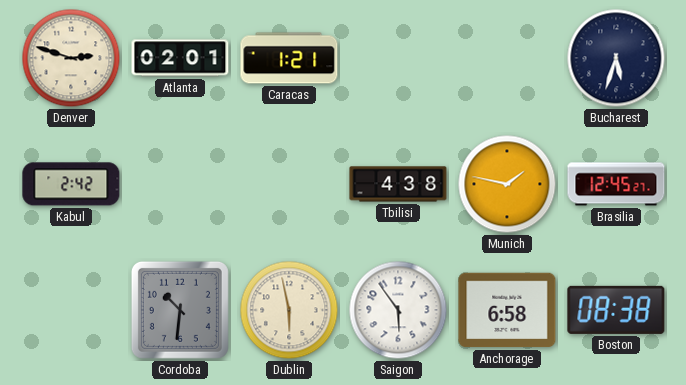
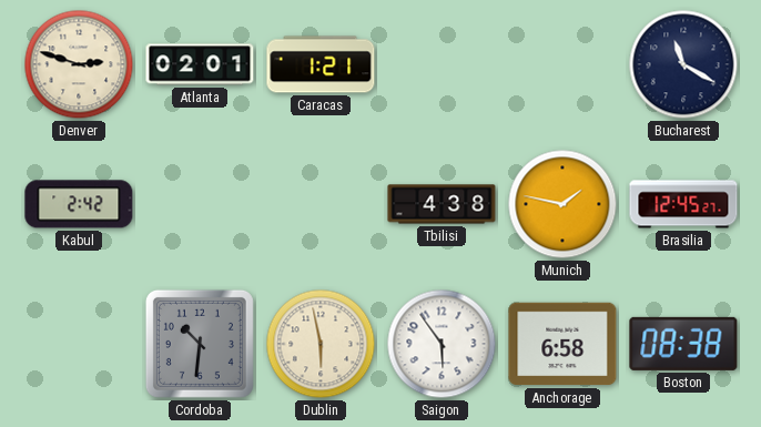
Bucharest: 5:33 -> 11:20
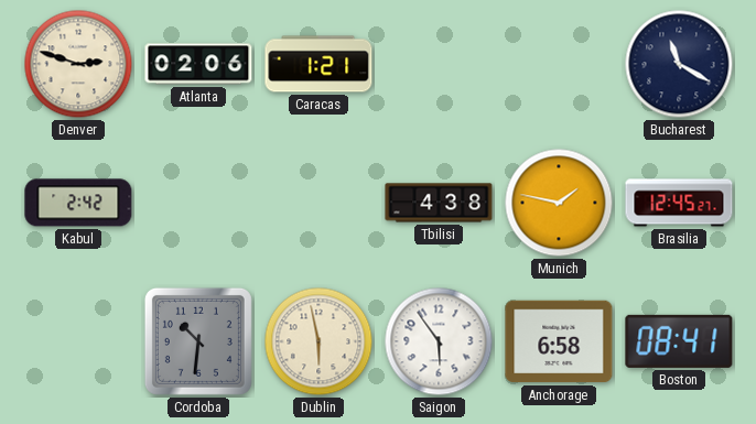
Atlanta: 02:01 -> 02:06
Boston: 08:38 -> 08:41
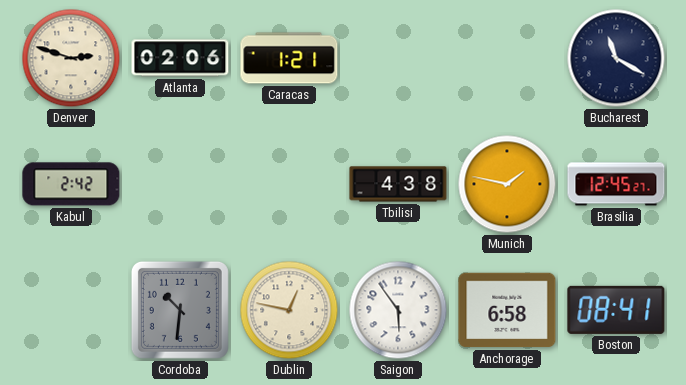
Dublin: 5:58 -> 12:47
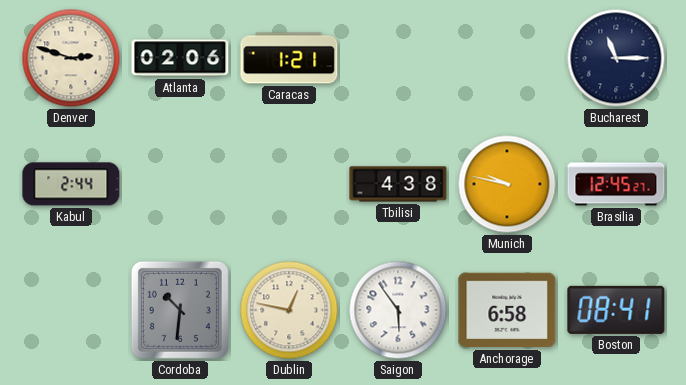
Bucharest: 11:20 -> 11:15
Kabul: 2:42 -> 2:44
Munich: 1:47 -> 9:47
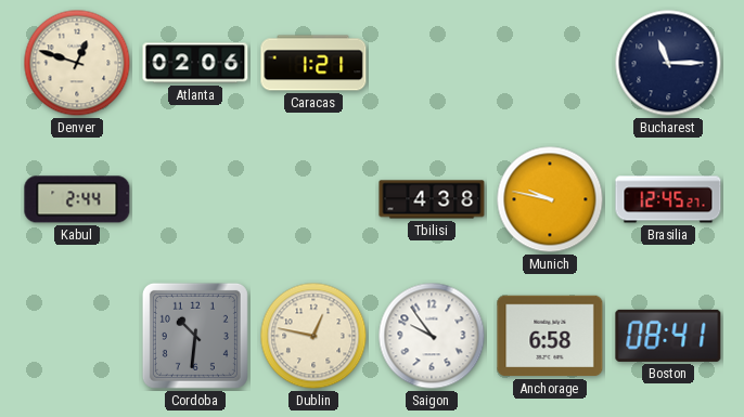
Denver: 2:48 -> 12:48
Saigon: 5:54 -> 9:54
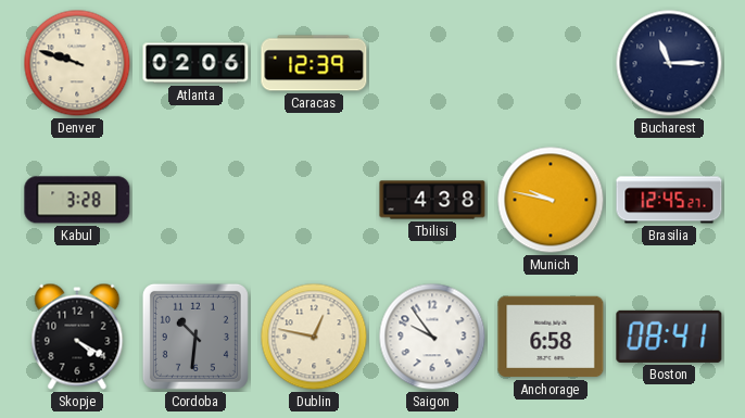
Denver: 12:48 -> 9:48
Caracas: 1:21 -> 12:39
Kabul: 2:44 -> 3:28
Skopje: none -> 4:20
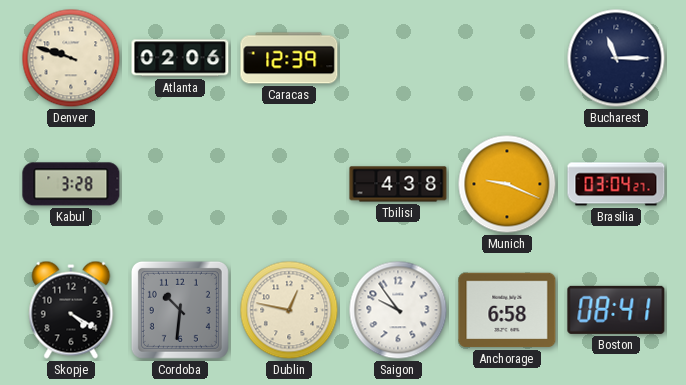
Munich: 9:47 -> 9:19
Brasilia: 12:45 -> 03:04
